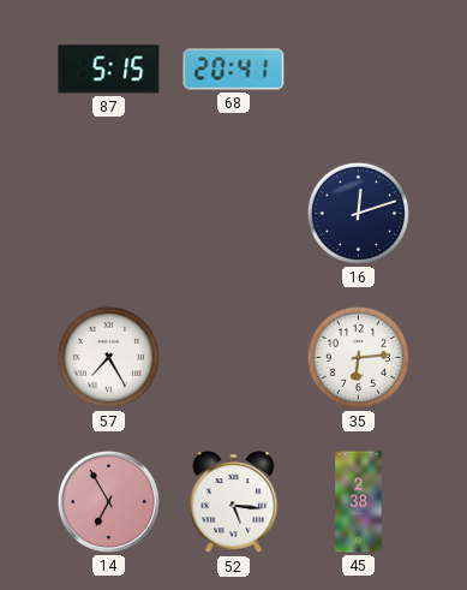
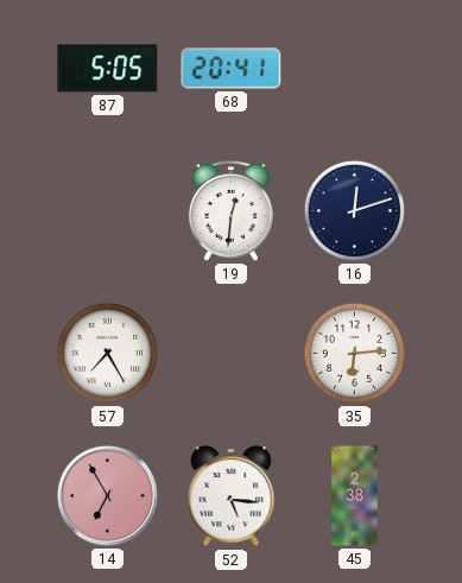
87: 5:15 -> 5:05
19: none -> 12:31
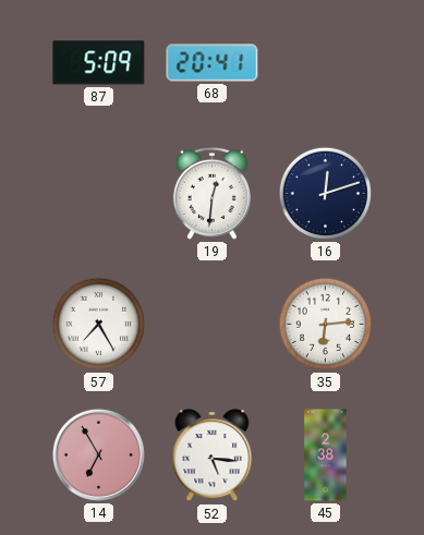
87: 5:05 -> 5:09
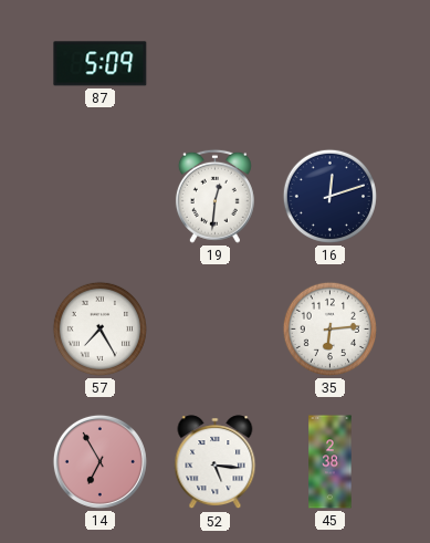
68: 20:41 -> none
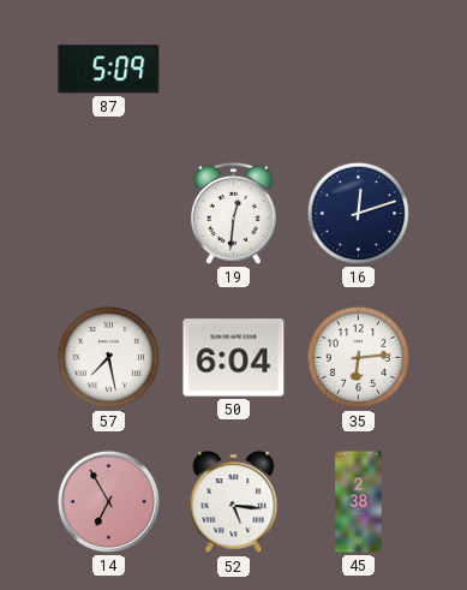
57: 7:25 -> 7:28
50: none -> 6:04
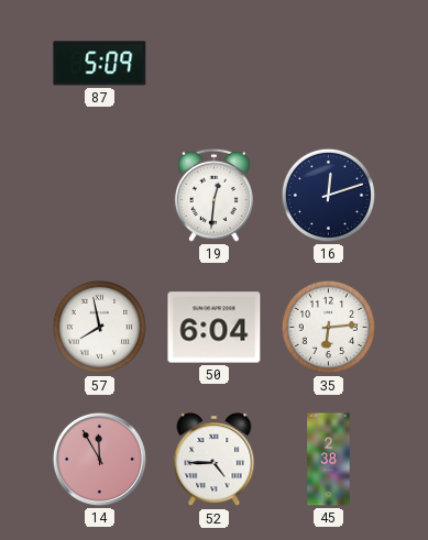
57: 7:28 -> 7:58
14: 6:55 -> 11:55
52: 5:16 -> 4:45
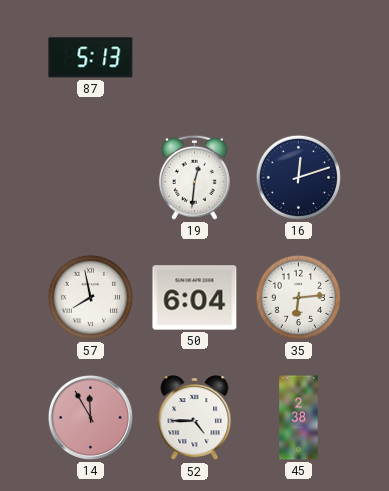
87: 5:09 -> 5:13
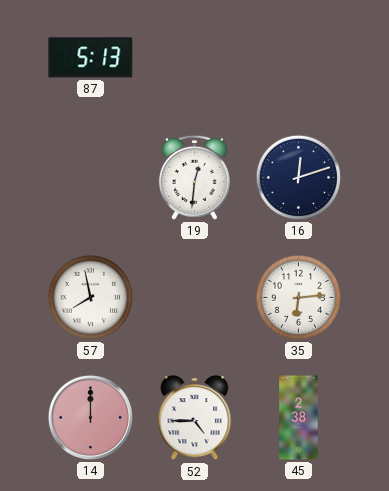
50: 6:04 -> none
14: 11:55 -> 12:00
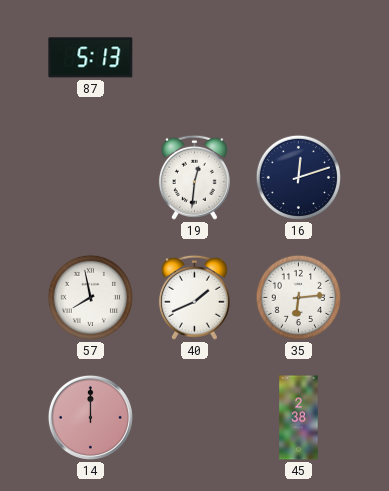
40: none -> 1:41
52: 4:45 -> none
